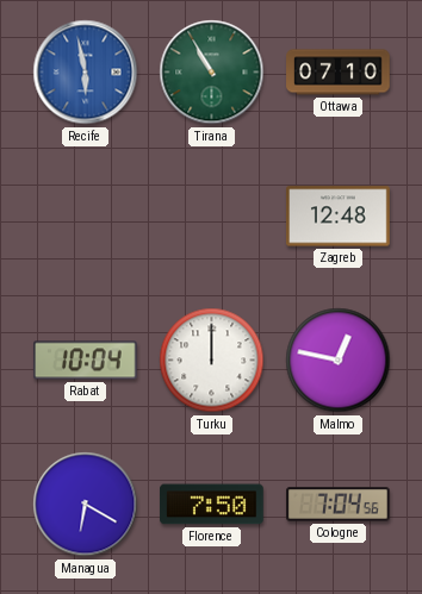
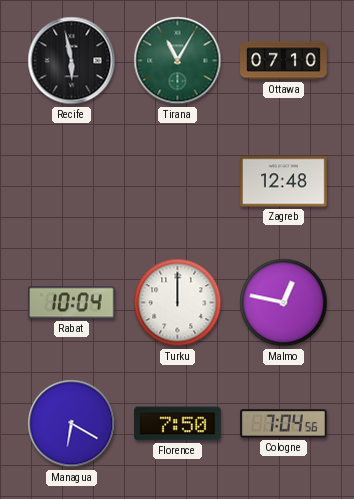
Recife dial: blue -> black
Tirana: 10:55 -> 11:05
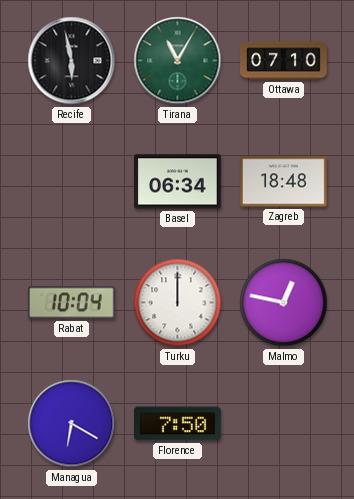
Basel: none -> 06:34
Zagreb: 12:48 -> 18:48
Cologne: 7:04 -> none
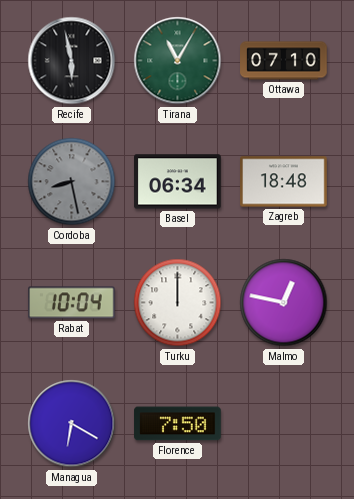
Cordoba: none -> 8:28
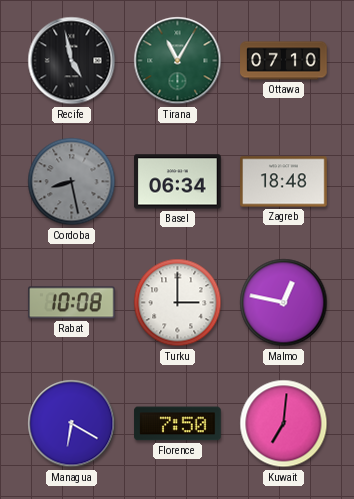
Recife: 5:58 -> 4:58
Rabat: 10:04 -> 10:08
Turku: 12:00 -> 3:00
Kuwait: none -> 7:01
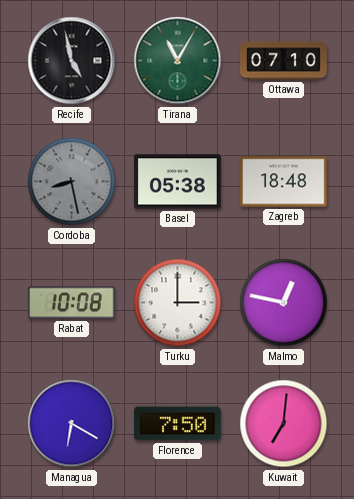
Basel: 06:34 -> 05:38
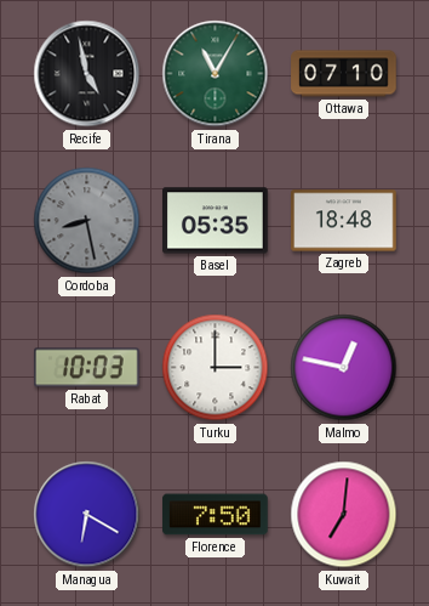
Basel: 05:38 -> 05:35
Rabat: 10:08 -> 10:03
